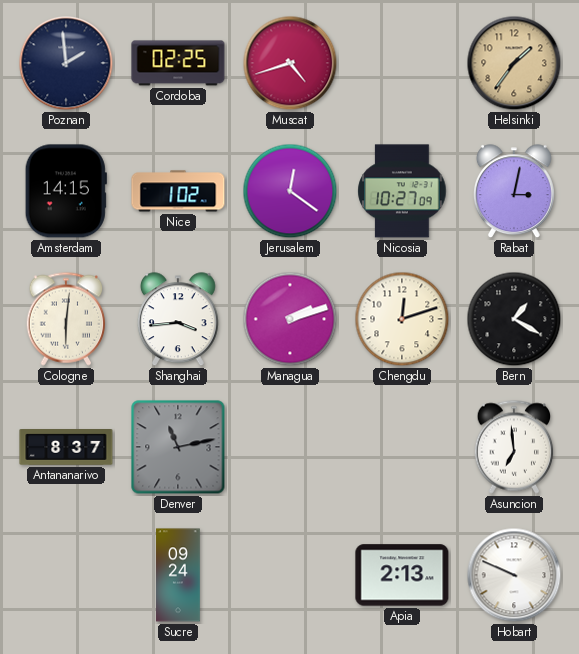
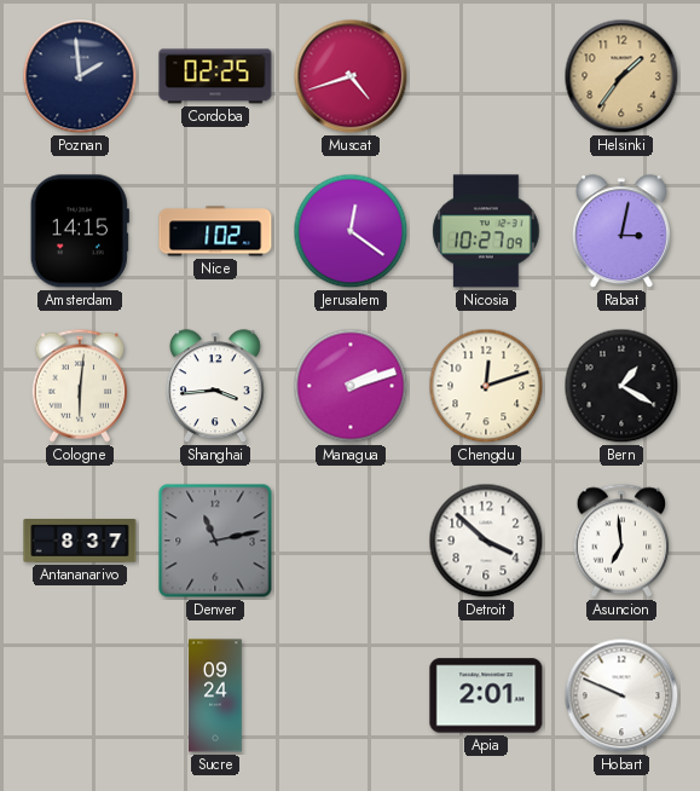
Detroit: none -> 3:52
Apia: 2:13 -> 2:01
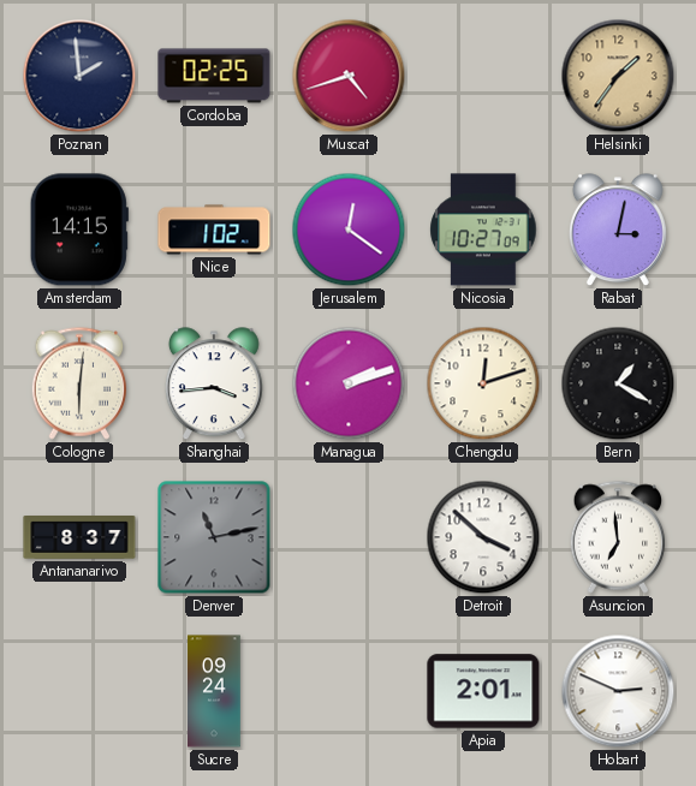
Hobart: 9:49 -> 2:49
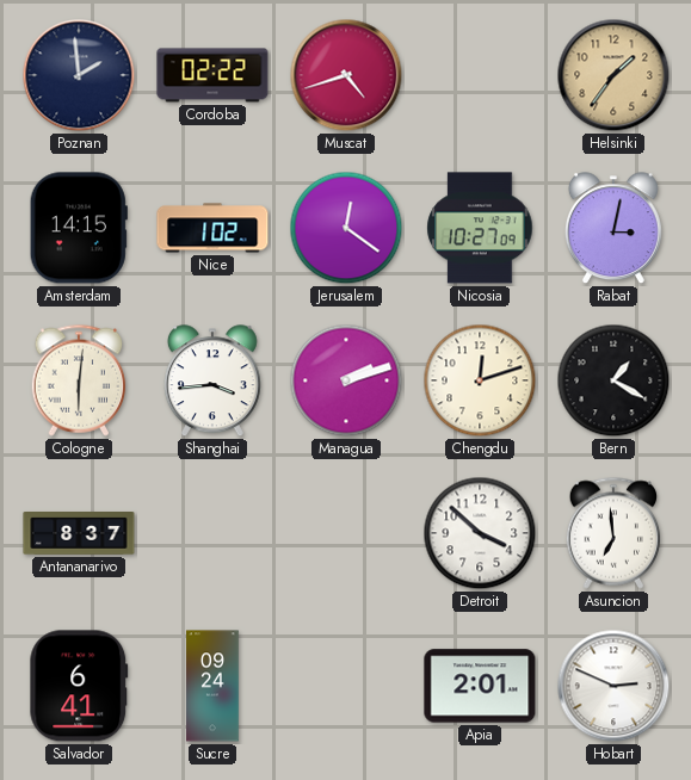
Cordoba: 02:25 -> 02:22
Denver: 11:13 -> none
Salvador: none -> 6:41
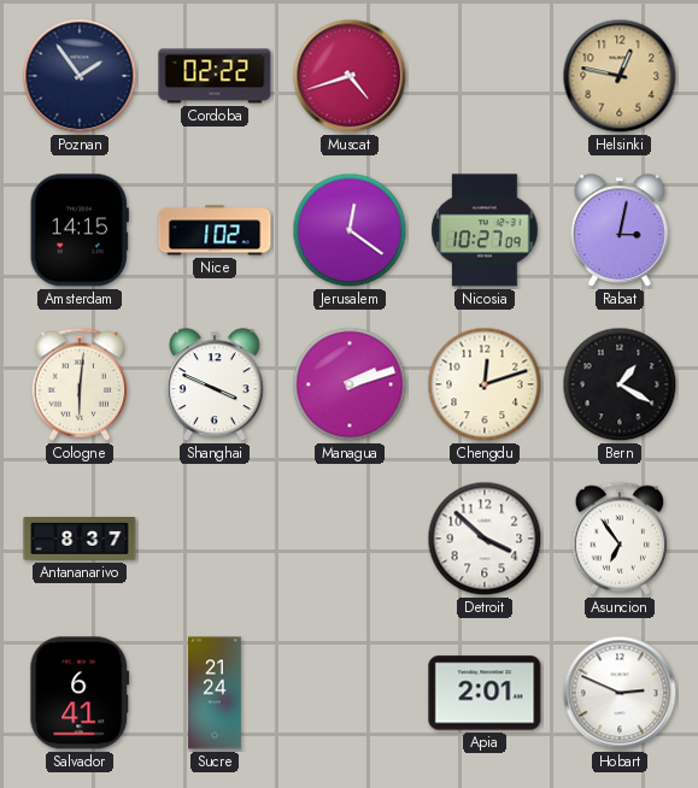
Poznan: 1:59 -> 1:54
Helsinki: 1:36 -> 12:47
Shanghai: 3:44 -> 3:49
Asuncion: 6:59 -> 6:54
Sucre: 09:24 -> 21:24
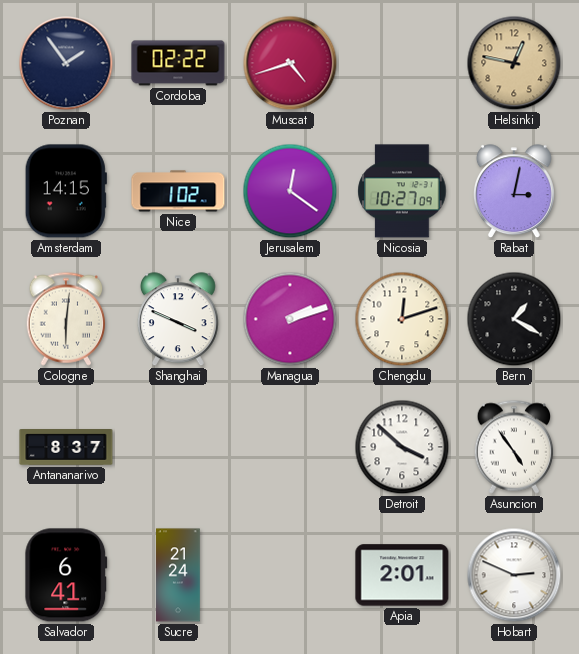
Asuncion: 6:54 -> 4:54
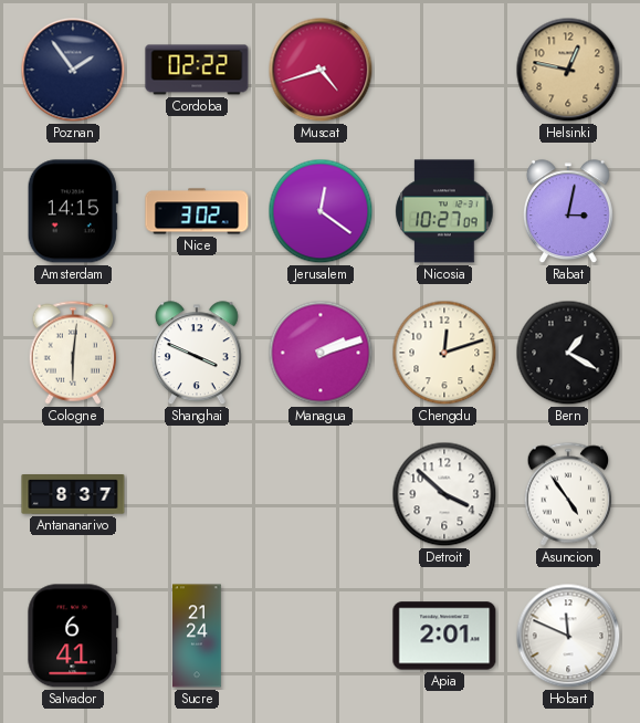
Nice: 1:02 -> 3:02
Hobart: 2:49 -> 11:49
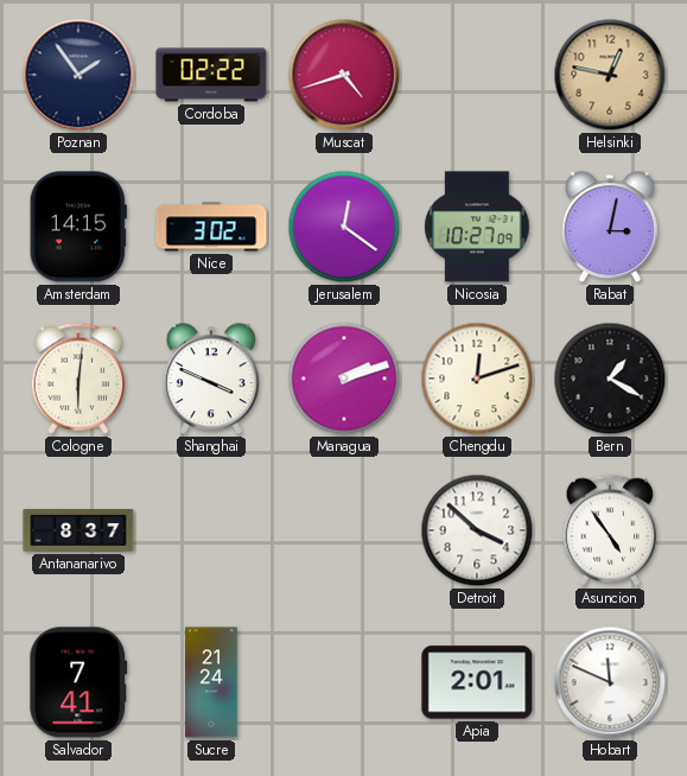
Salvador: 6:41 -> 7:41
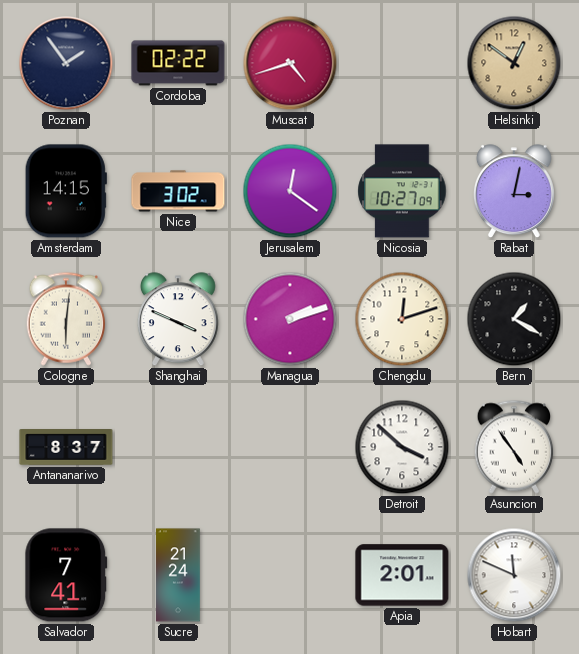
Helsinki: 12:47 -> 12:51
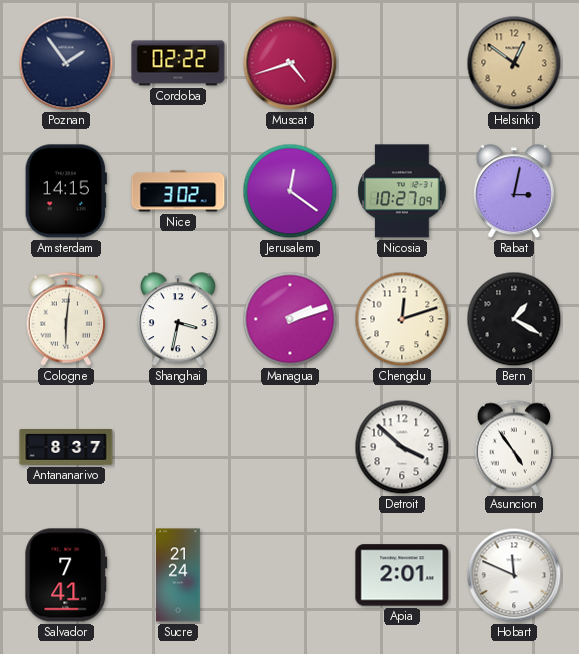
Shanghai: 3:49 -> 3:32
